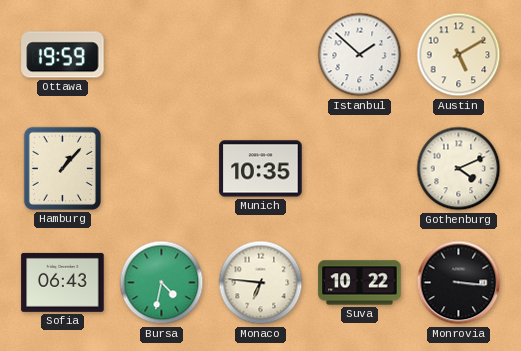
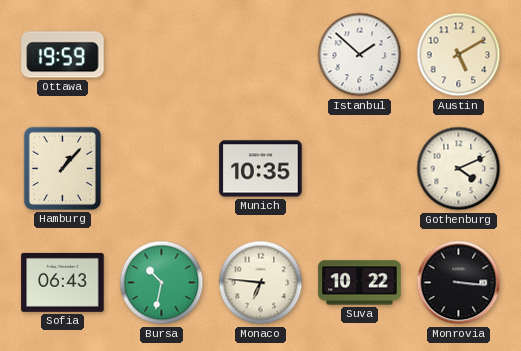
Bursa: 4:32 -> 10:32
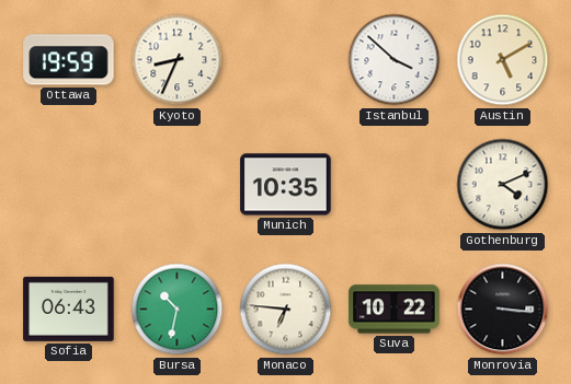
Kyoto: none -> 8:34
Istanbul: 1:52 -> 3:52
Hamburg: 1:07 -> none
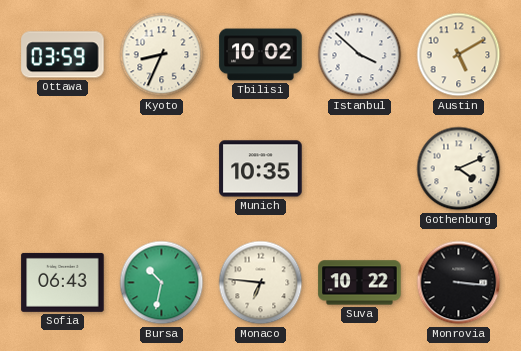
Ottawa: 19:59 -> 03:59
Tbilisi: none -> 10:02
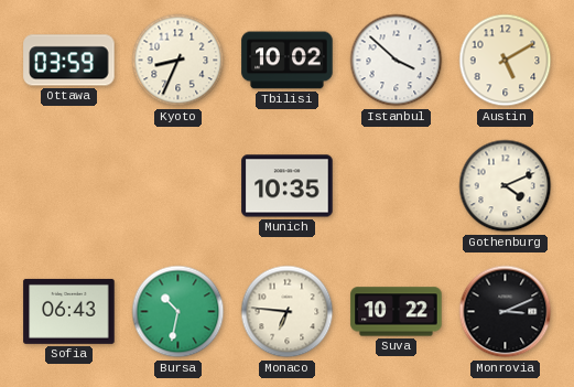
Monrovia: 3:16 -> 3:11
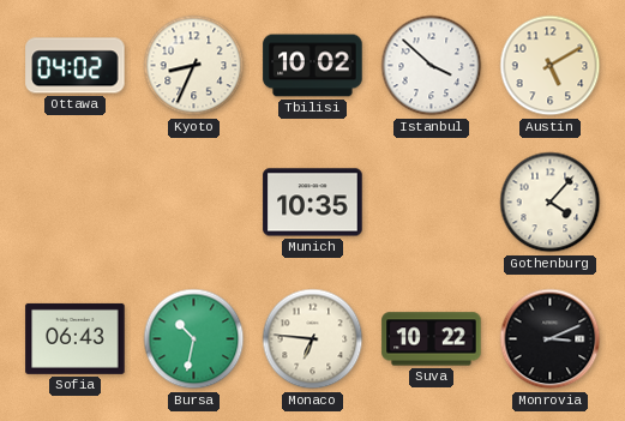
Ottawa: 03:59 -> 04:02
Gothenburg: 4:11 -> 4:07
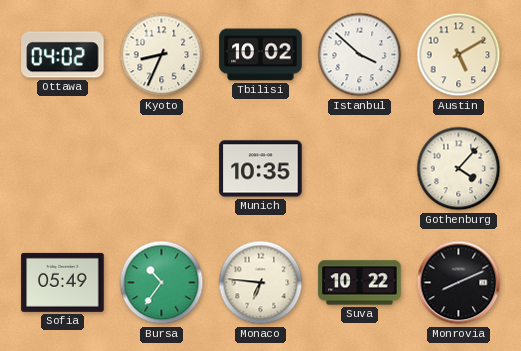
Sofia: 06:43 -> 05:49
Bursa: 10:32 -> 10:36
Monrovia: 3:11 -> 8:11
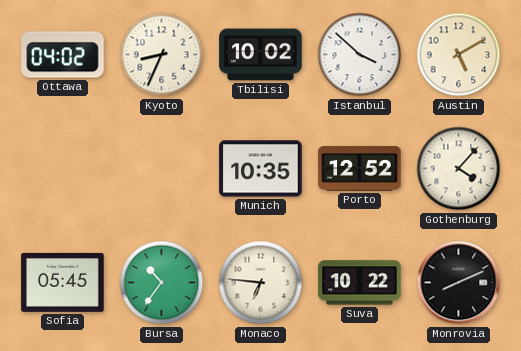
Porto: none -> 12:52
Sofia: 05:49 -> 05:45
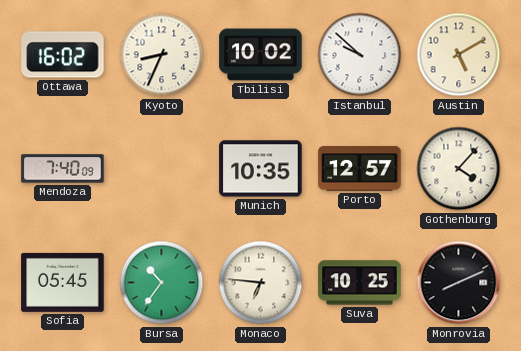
Ottawa: 04:02 -> 16:02
Istanbul: 3:52 -> 9:52
Mendoza: none -> 7:40
Porto: 12:52 -> 12:57
Suva: 10:22 -> 10:25
